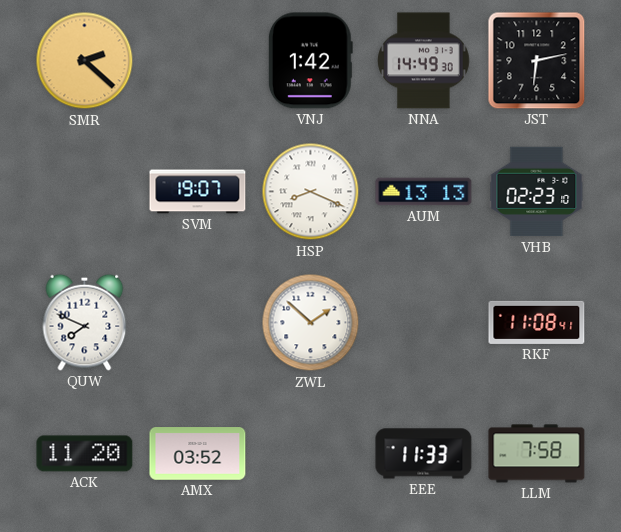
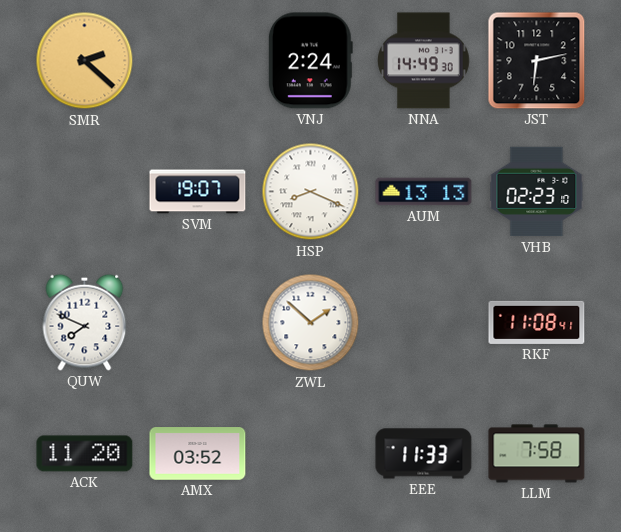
VNJ: 1:42 -> 2:24
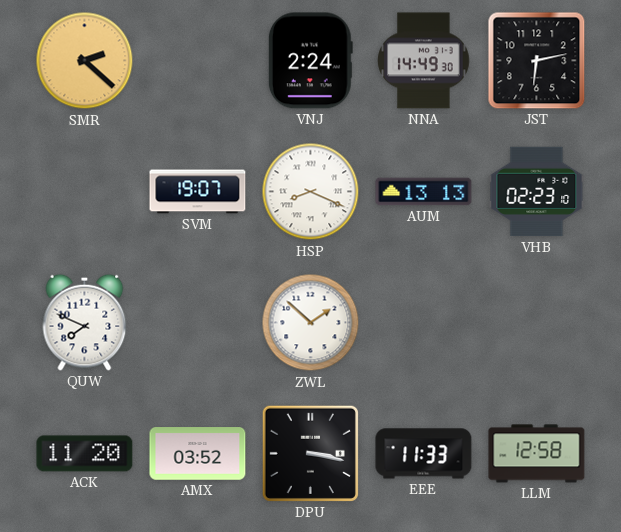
RKF: 11:08 -> none
DPU: none -> 3:17
LLM: 7:58 -> 12:58
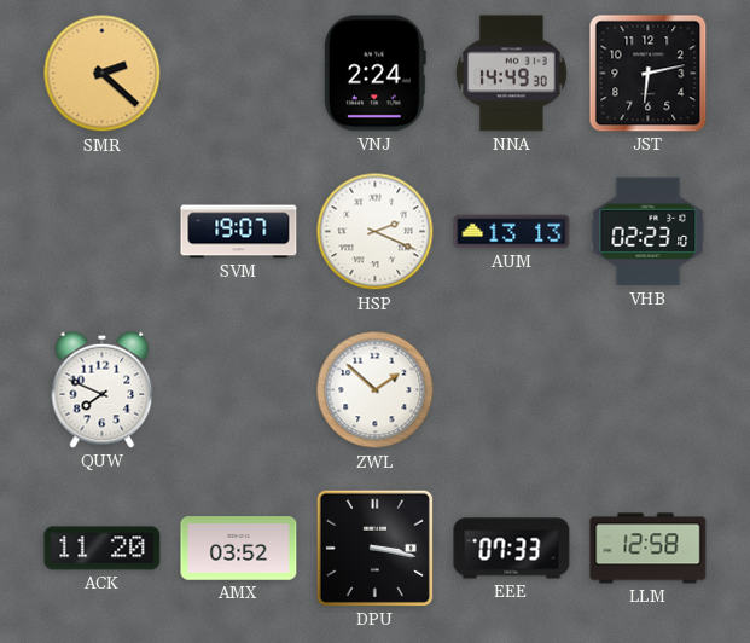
HSP: 8:19 -> 2:19
EEE: 11:33 -> 07:33
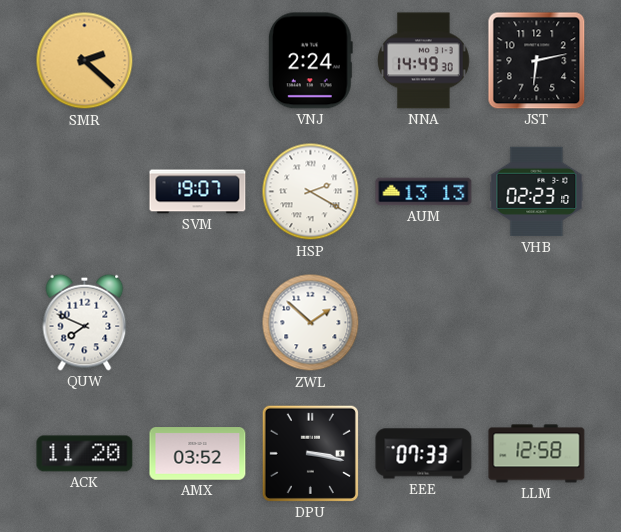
HSP: 2:19 -> 2:20
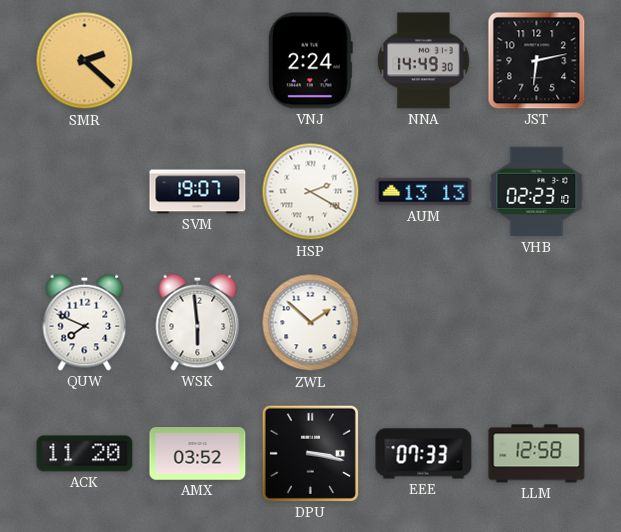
WSK: none -> 5:59
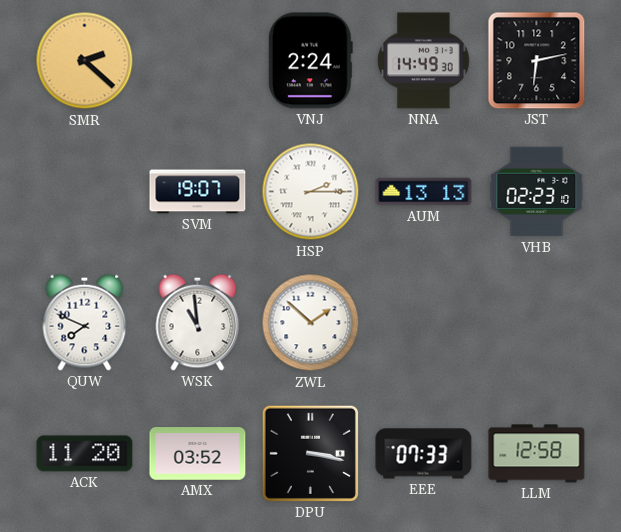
HSP: 2:20 -> 2:15
WSK: 5:59 -> 10:59
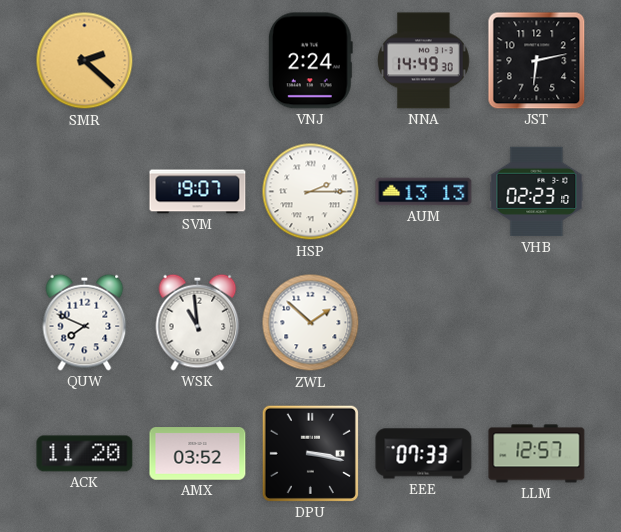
LLM: 12:58 -> 12:57
